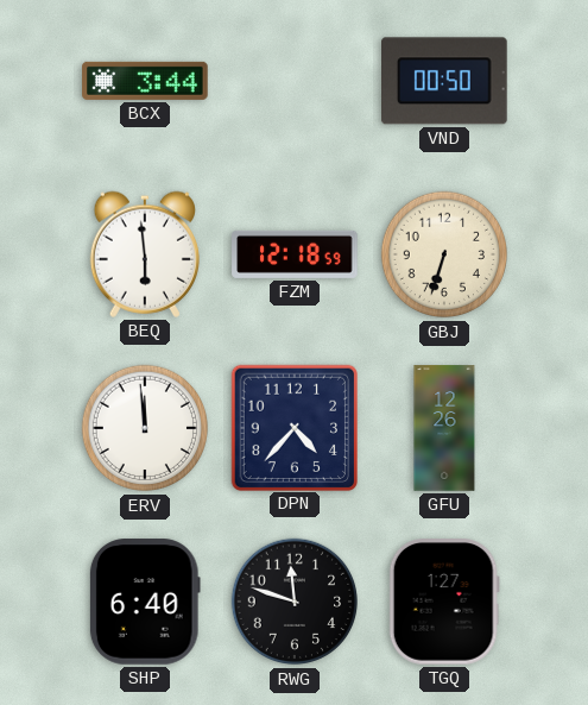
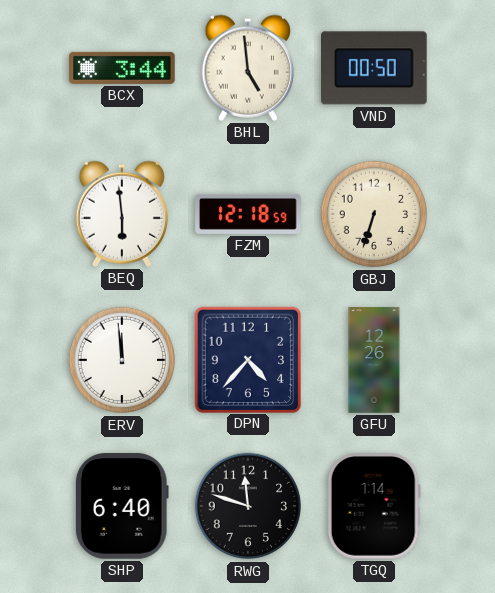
BHL: none -> 4:59
TGQ: 1:27 -> 1:14
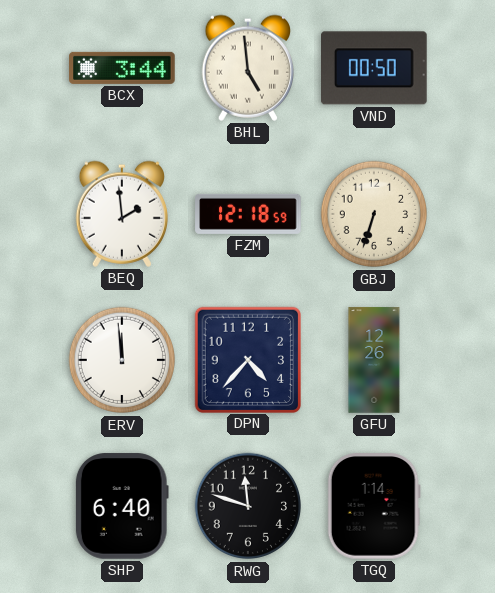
BEQ: 5:59 -> 1:59
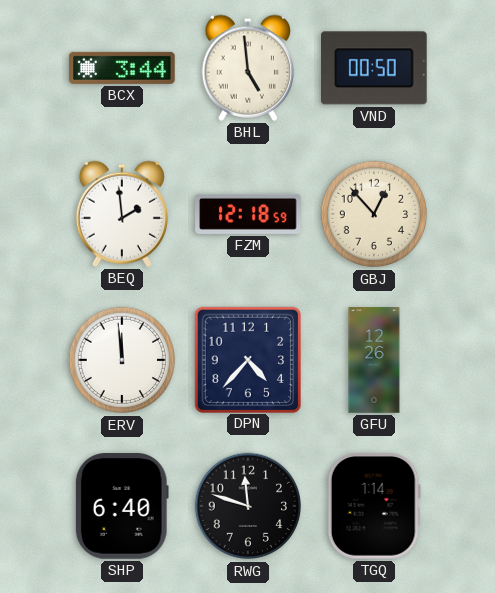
GBJ: 6:33 -> 12:53
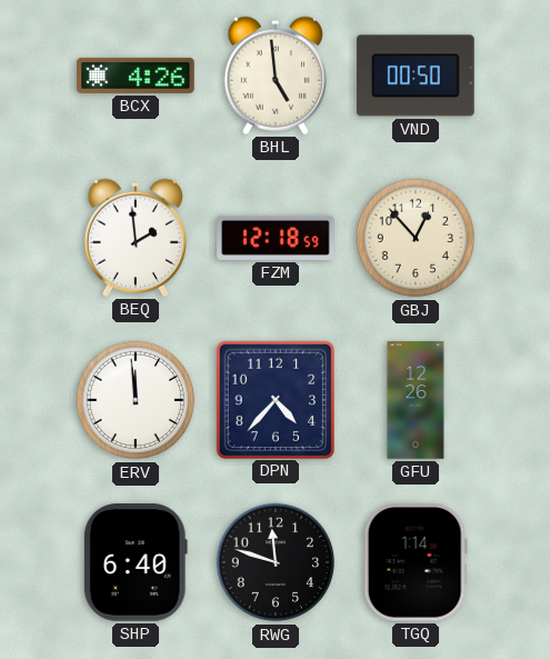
BCX: 3:44 -> 4:26
